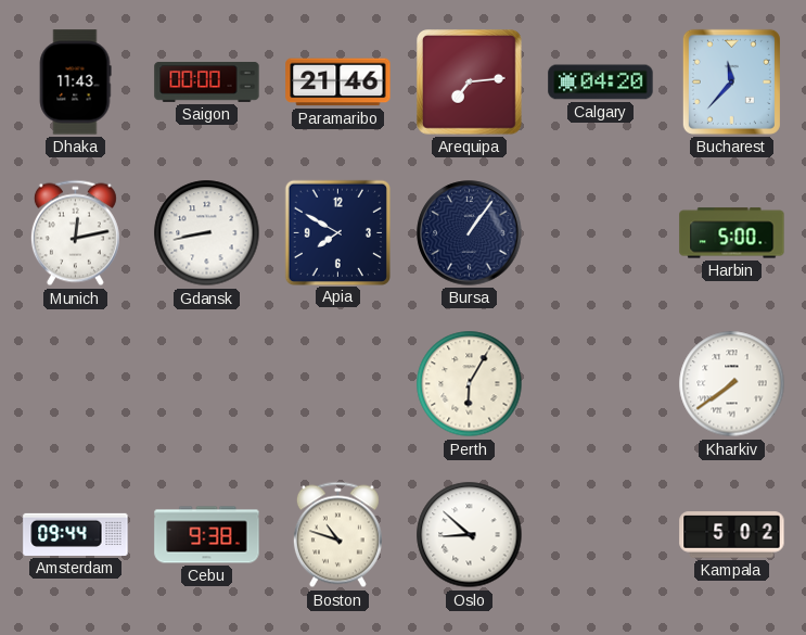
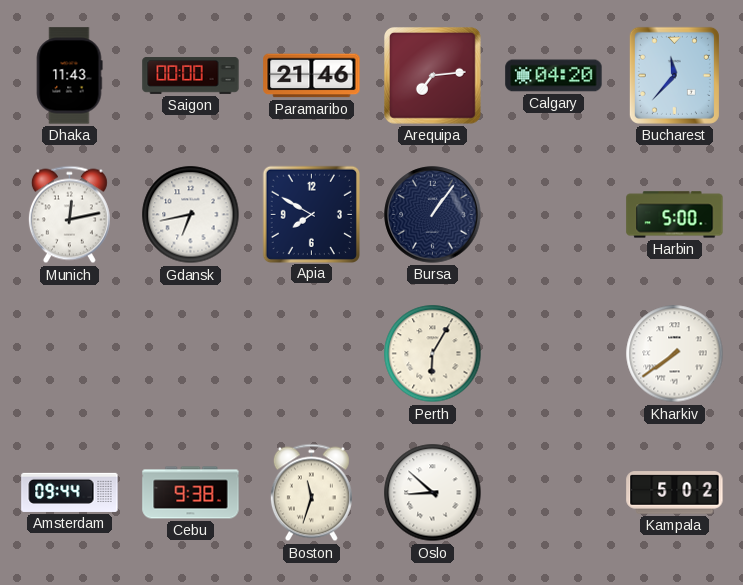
Gdansk: 8:43 -> 6:43
Boston: 10:48 -> 11:33
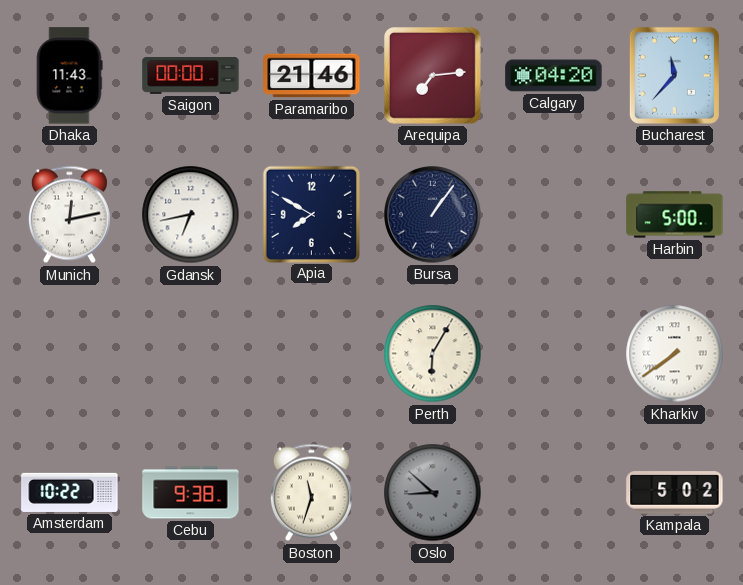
Amsterdam: 09:44 -> 10:22
Oslo dial: white -> grey
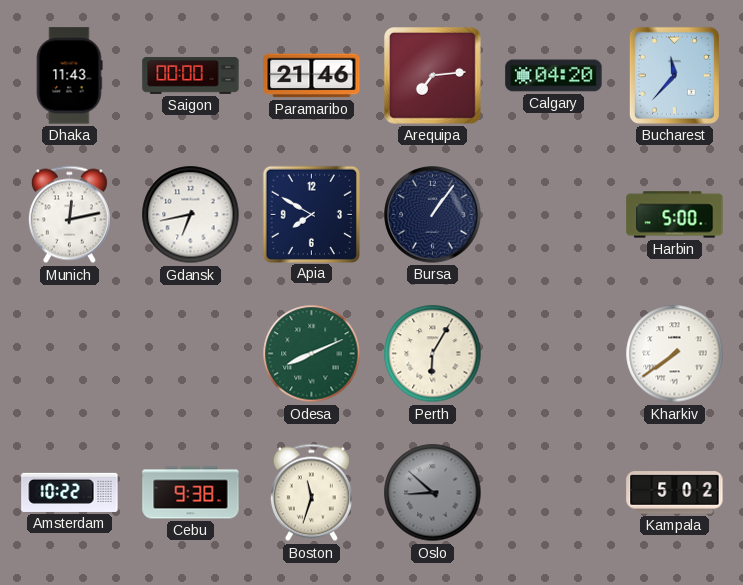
Odesa: none -> 8:11
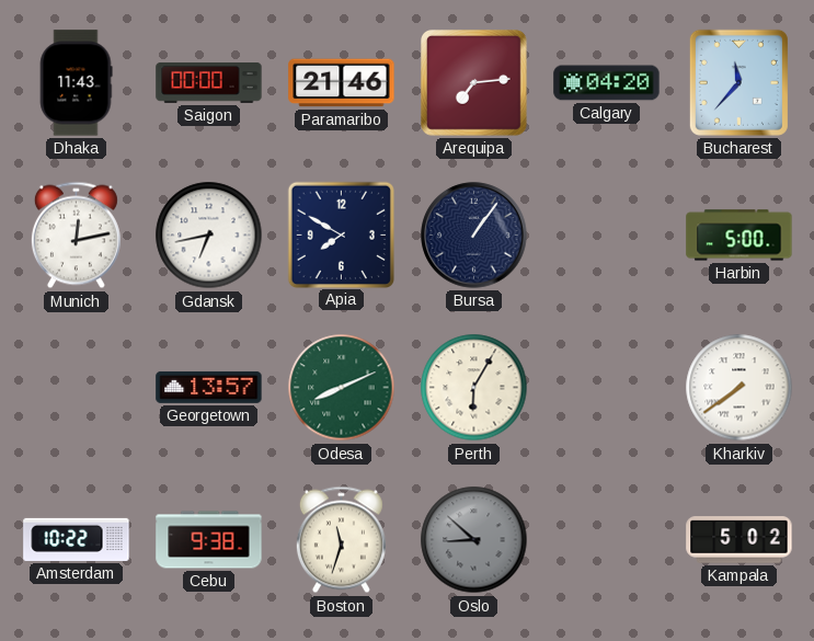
Georgetown: none -> 13:57
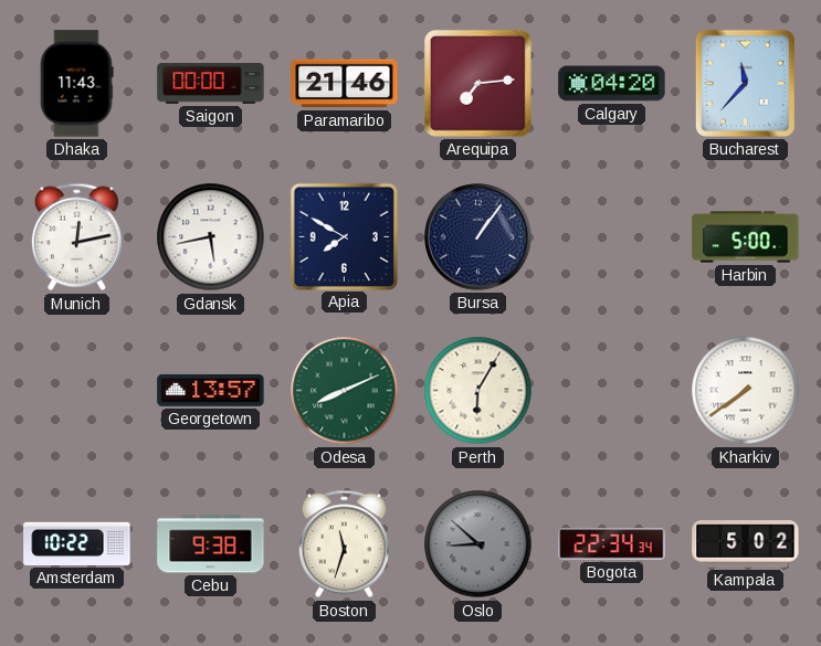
Gdansk: 6:43 -> 5:43
Bogota: none -> 22:34
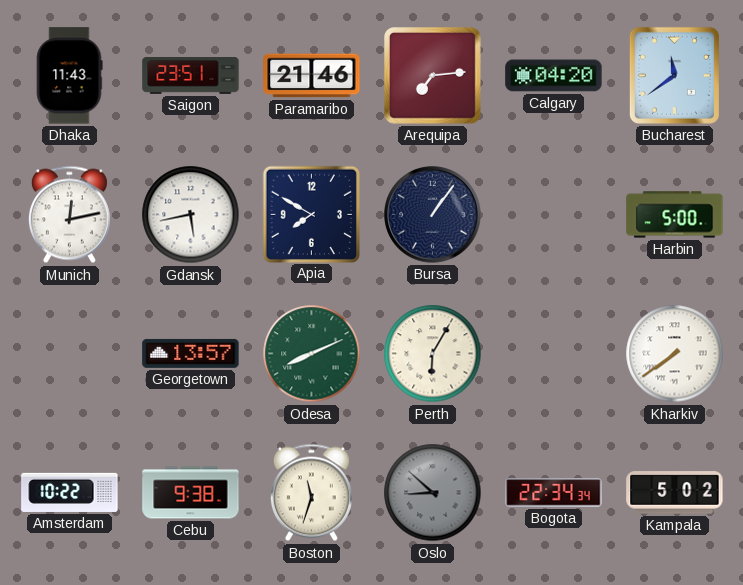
Saigon: 00:00 -> 23:51
Bucharest: 11:37 -> 11:39
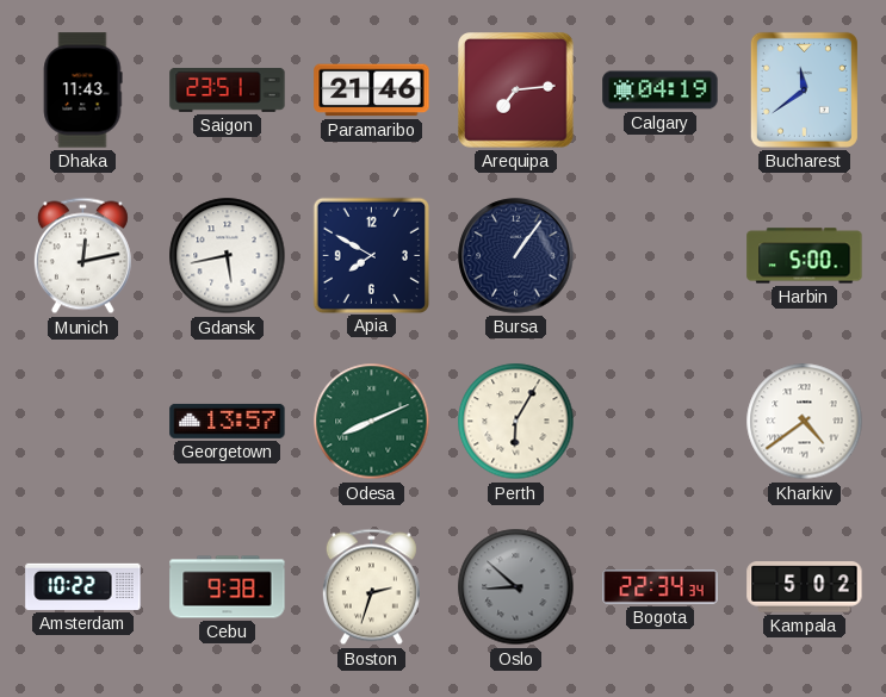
Calgary: 04:20 -> 04:19
Kharkiv: 7:39 -> 4:39
Boston: 11:33 -> 2:33
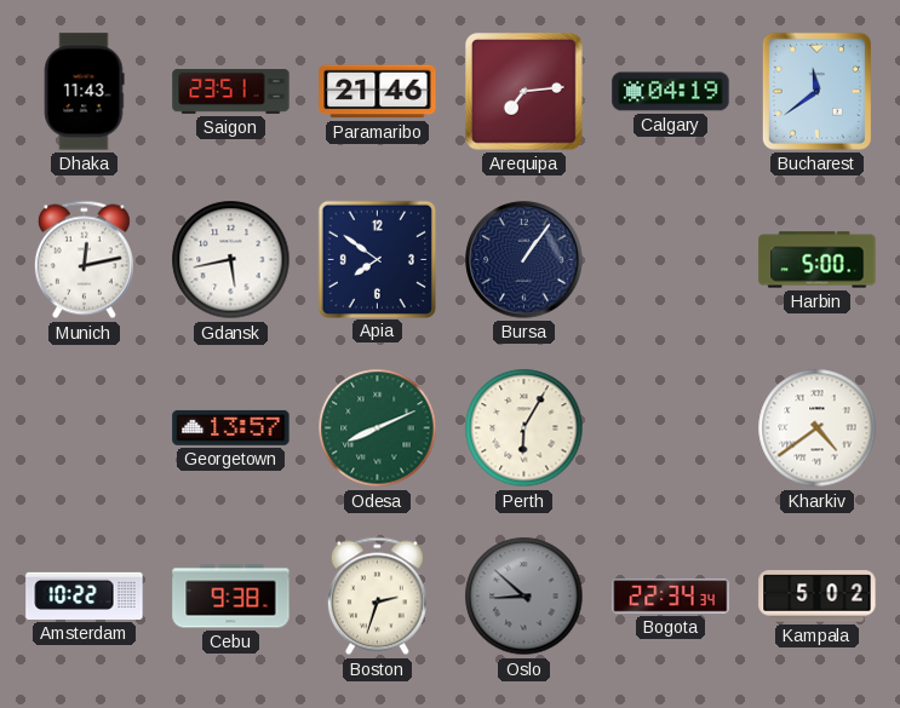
Apia: 7:50 -> 7:51
